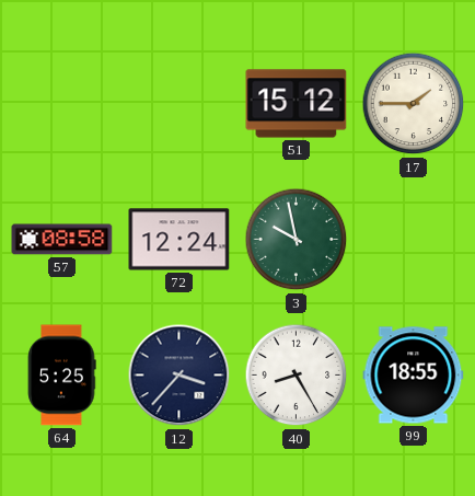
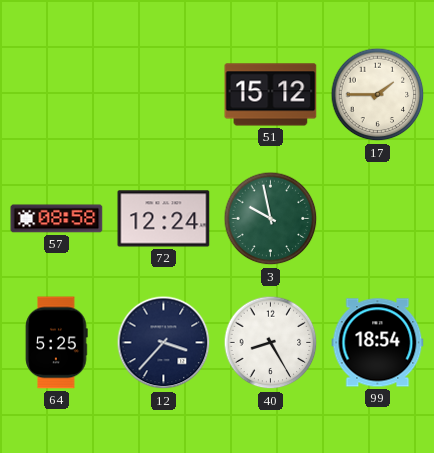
99: 18:55 -> 18:54
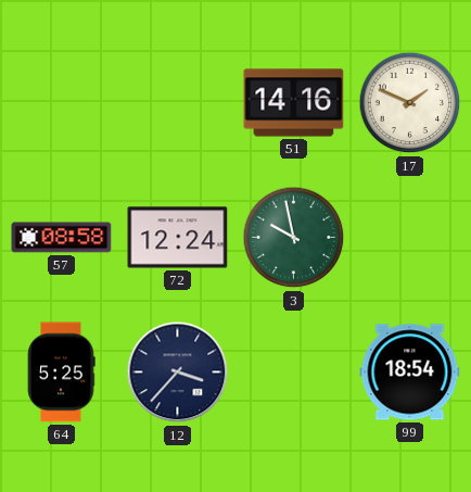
51: 15:12 -> 14:16
17: 1:45 -> 1:49
40: 8:25 -> none
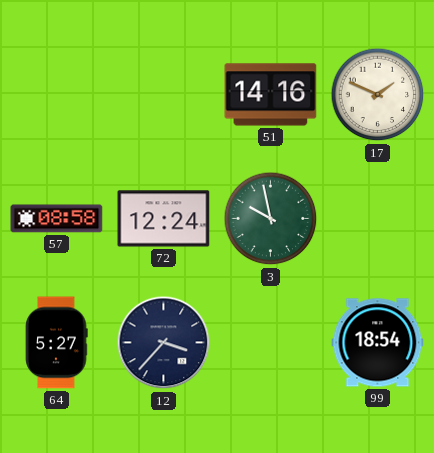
64: 5:25 -> 5:27
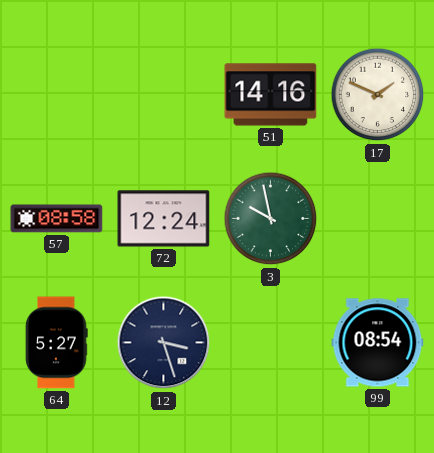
12: 3:37 -> 3:27
99: 18:54 -> 08:54
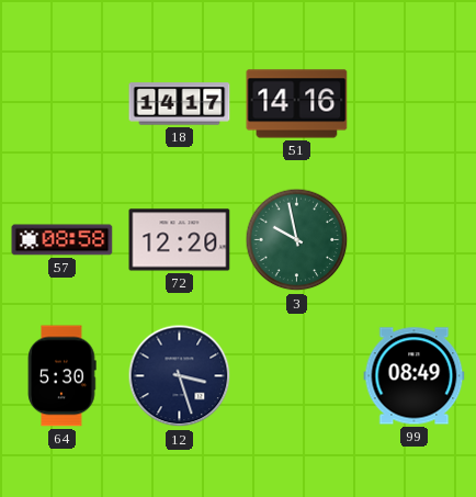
18: none -> 14:17
17: 1:49 -> none
72: 12:24 -> 12:20
64: 5:27 -> 5:30
99: 08:54 -> 08:49
